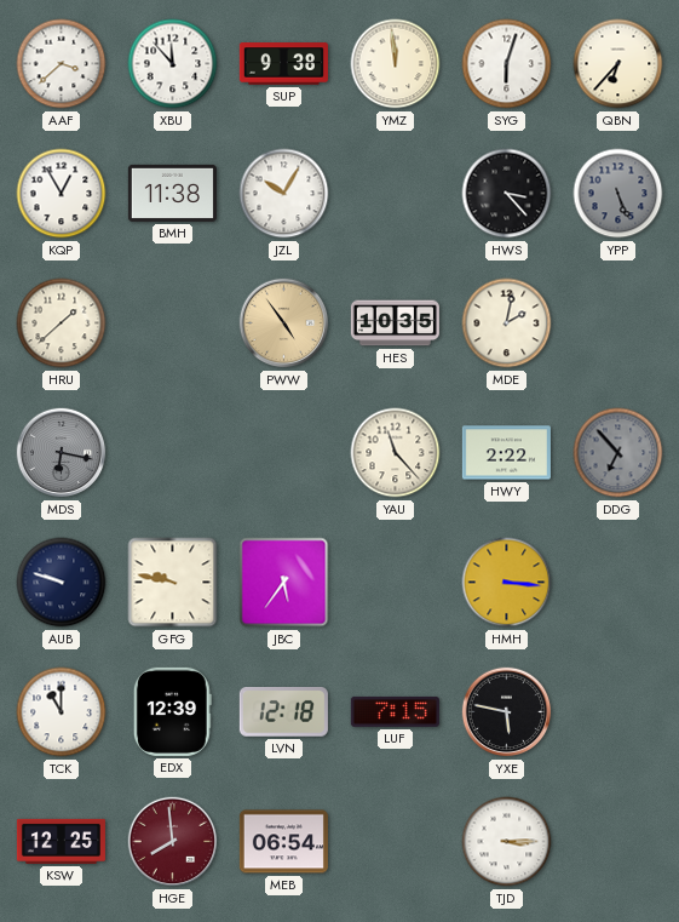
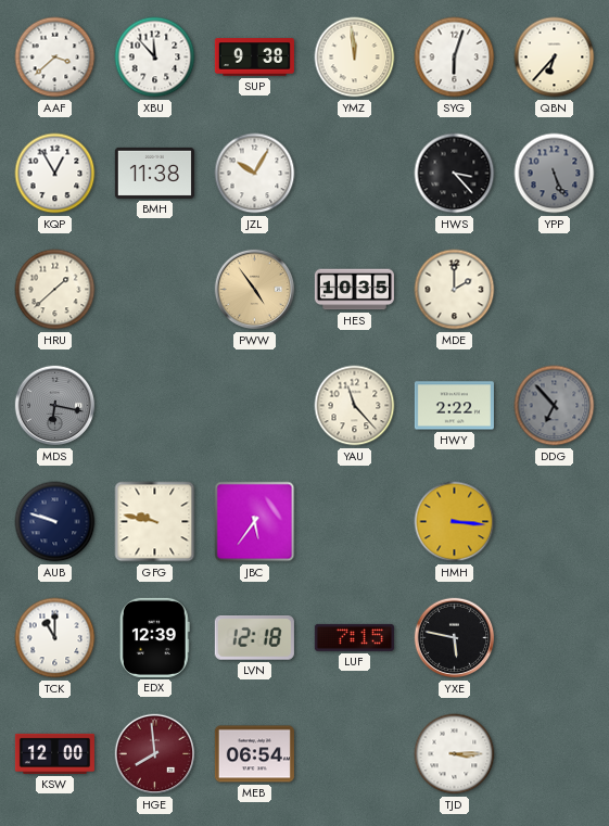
MDE: 2:02 -> 2:00
KSW: 12:25 -> 12:00
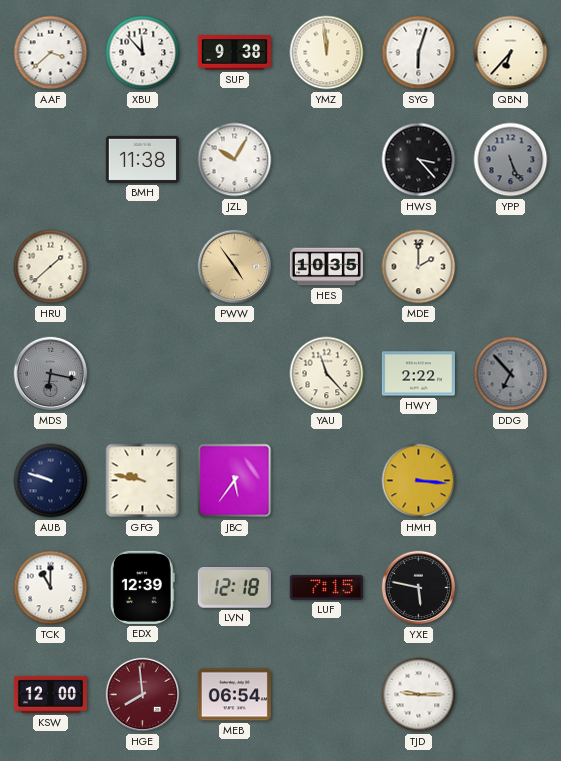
KQP: 12:55 -> none
TJD: 3:15 -> 9:15
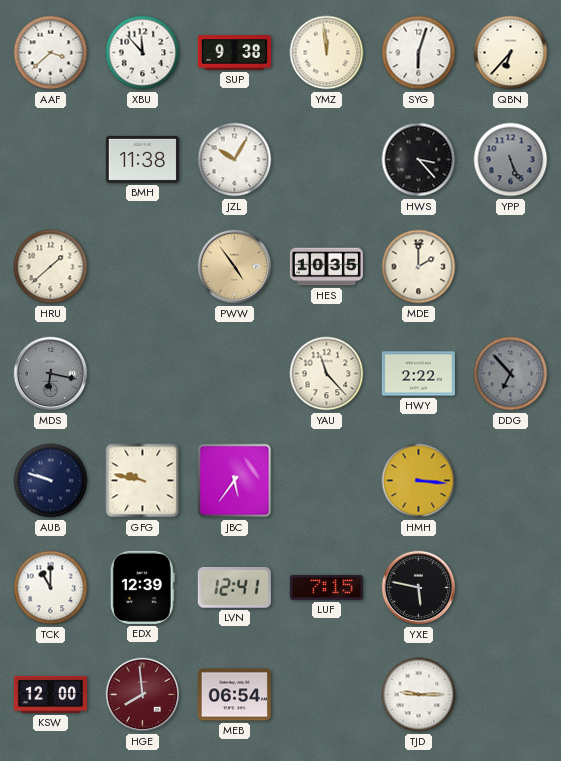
LVN: 12:18 -> 12:41
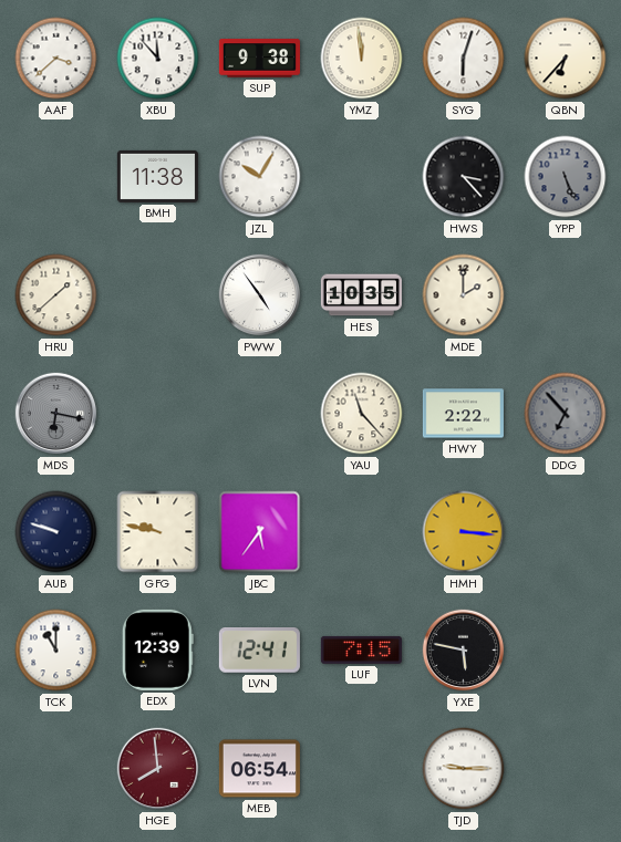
PWW dial: champagne -> white
KSW: 12:00 -> none
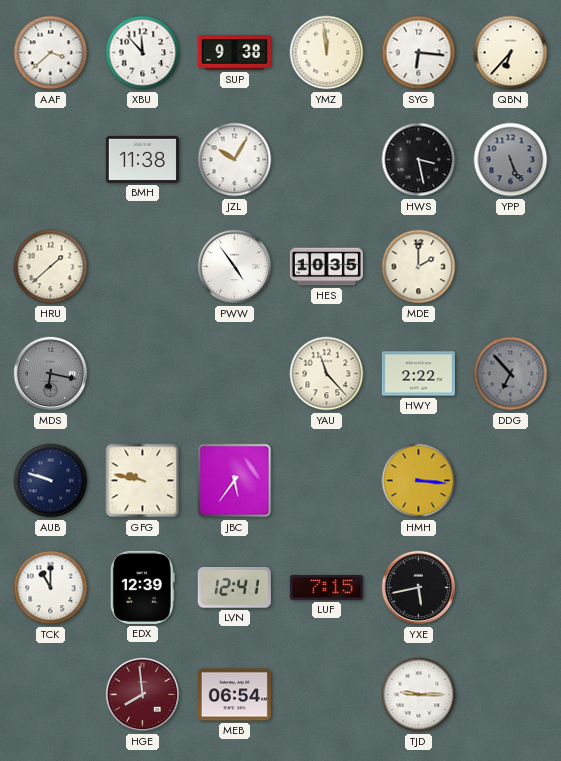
SYG: 6:03 -> 6:16
HWS: 3:23 -> 3:28
YXE: 5:47 -> 5:43
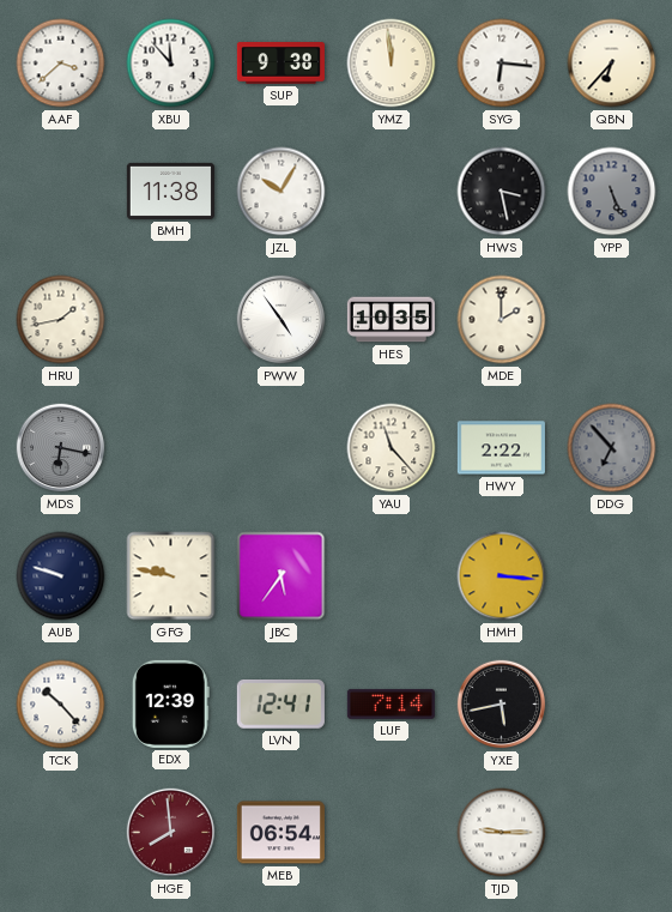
HRU: 1:38 -> 1:43
TCK: 11:00 -> 10:23
LUF: 7:15 -> 7:14
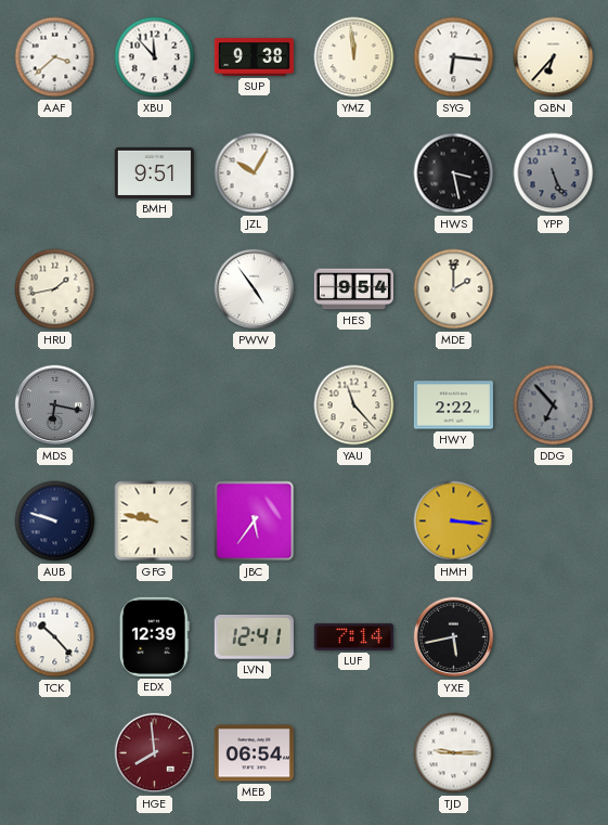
BMH: 11:38 -> 9:51
HES: 10:35 -> 9:54
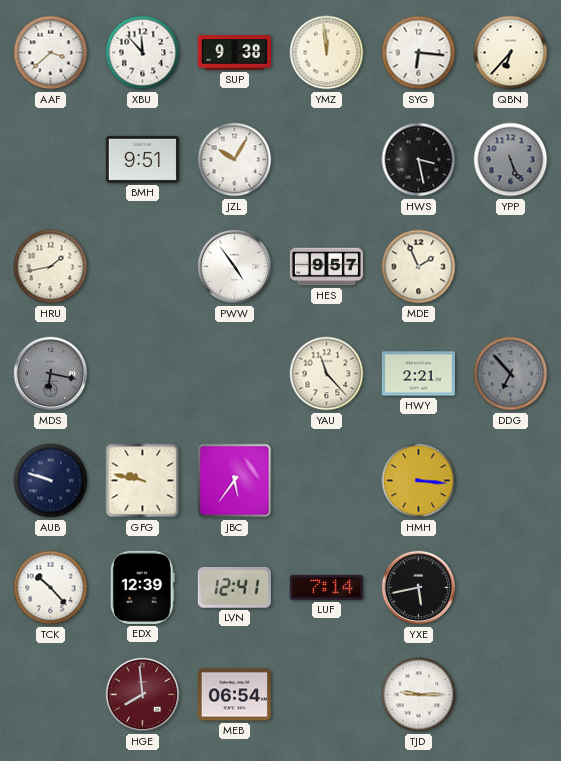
HES: 9:54 -> 9:57
MDE: 2:00 -> 1:56
HWY: 2:22 -> 2:21
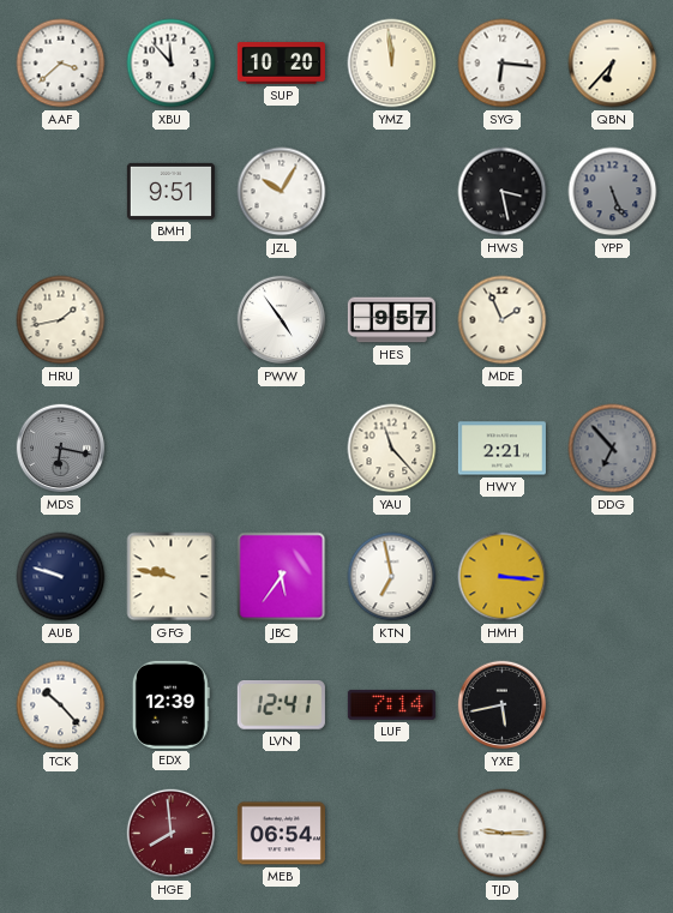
SUP: 9:38 -> 10:20
KTN: none -> 6:58
